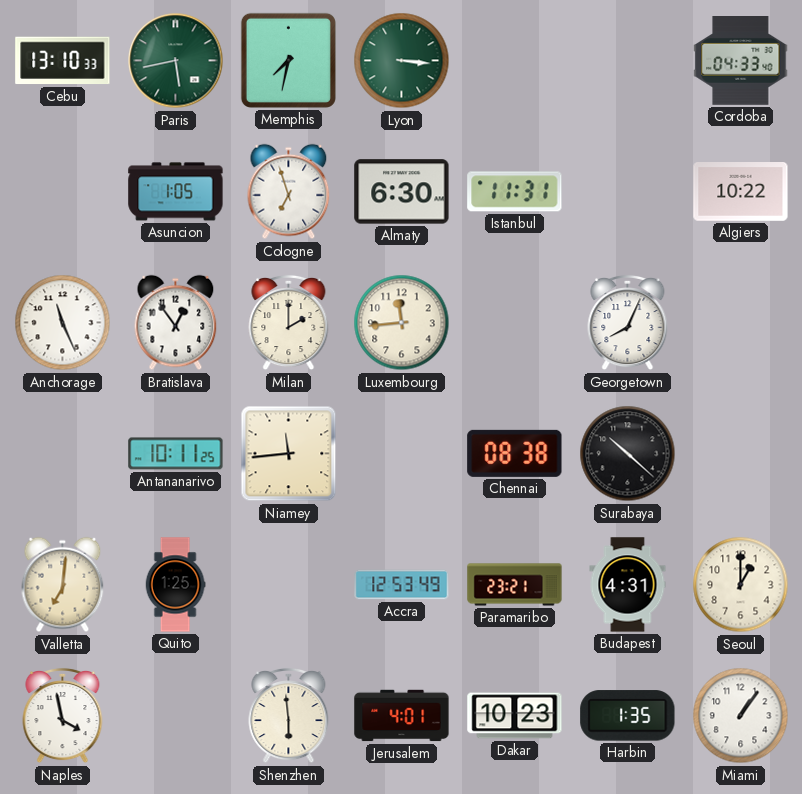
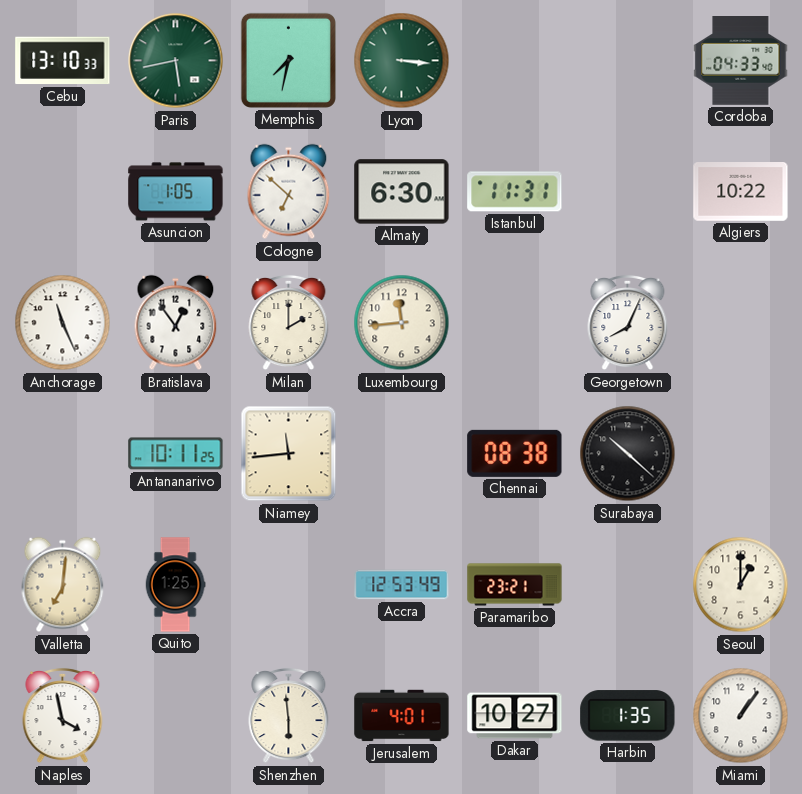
Cologne: 6:57 -> 6:52
Budapest: 4:31 -> none
Dakar: 10:23 -> 10:27
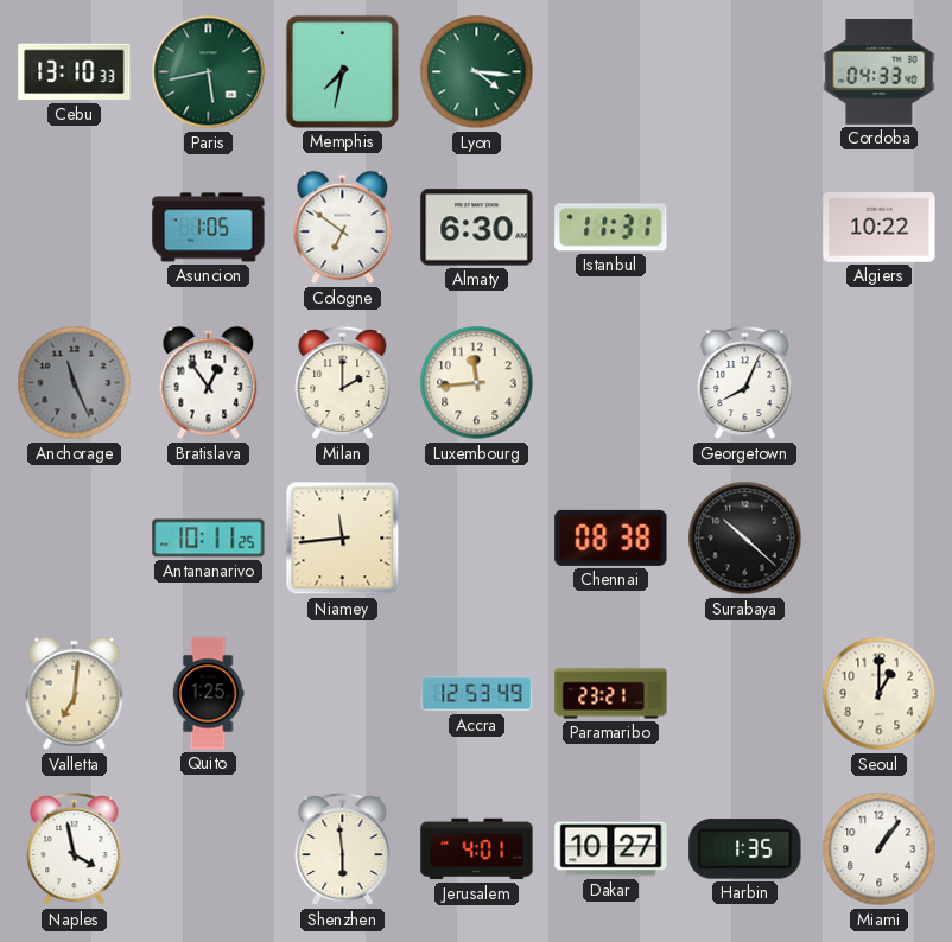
Lyon: 3:16 -> 4:16
Cologne: 6:52 -> 6:51
Anchorage dial: white -> grey
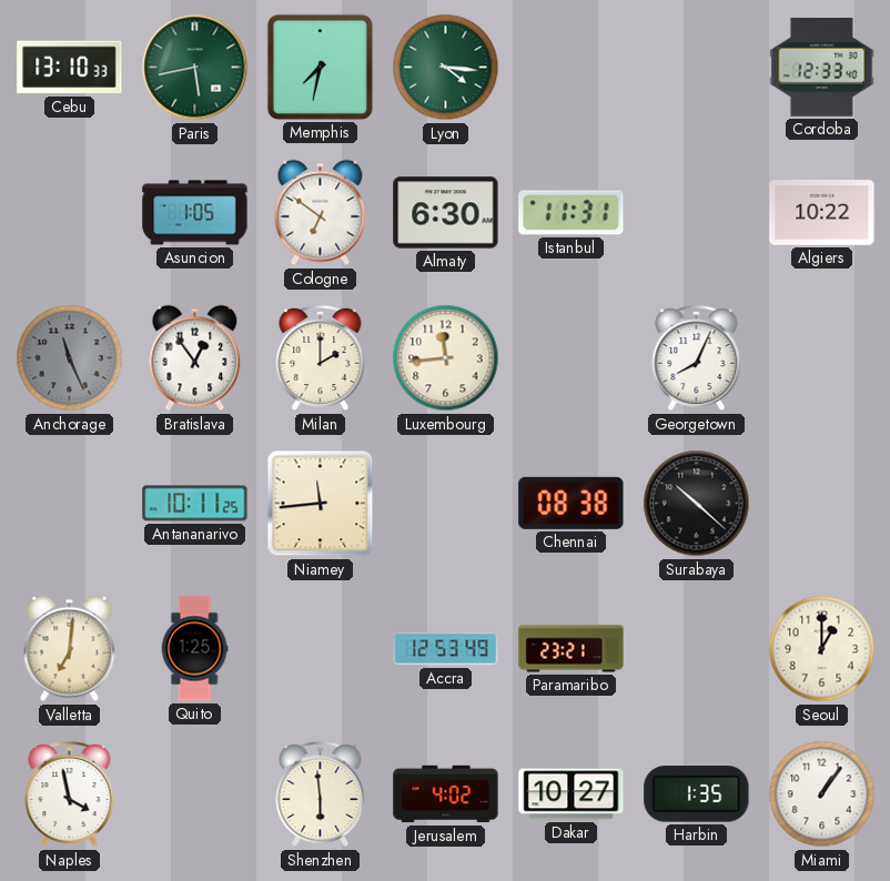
Cordoba: 04:33 -> 12:33
Jerusalem: 4:01 -> 4:02
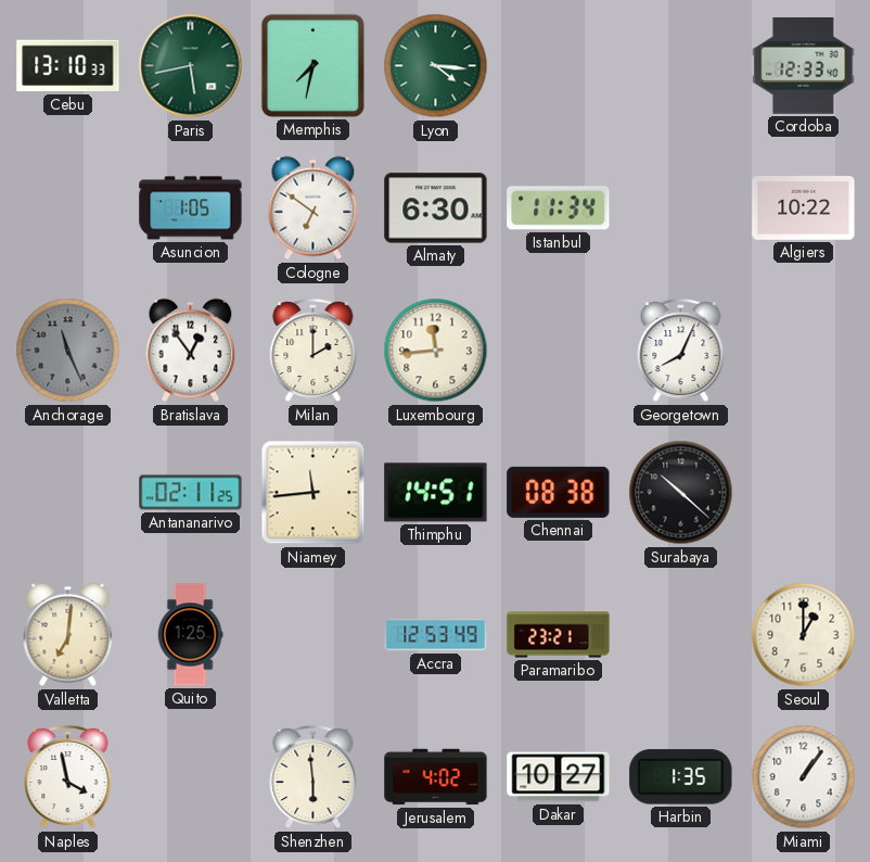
Istanbul: 11:31 -> 11:34
Antananarivo: 10:11 -> 02:11
Thimphu: none -> 14:51
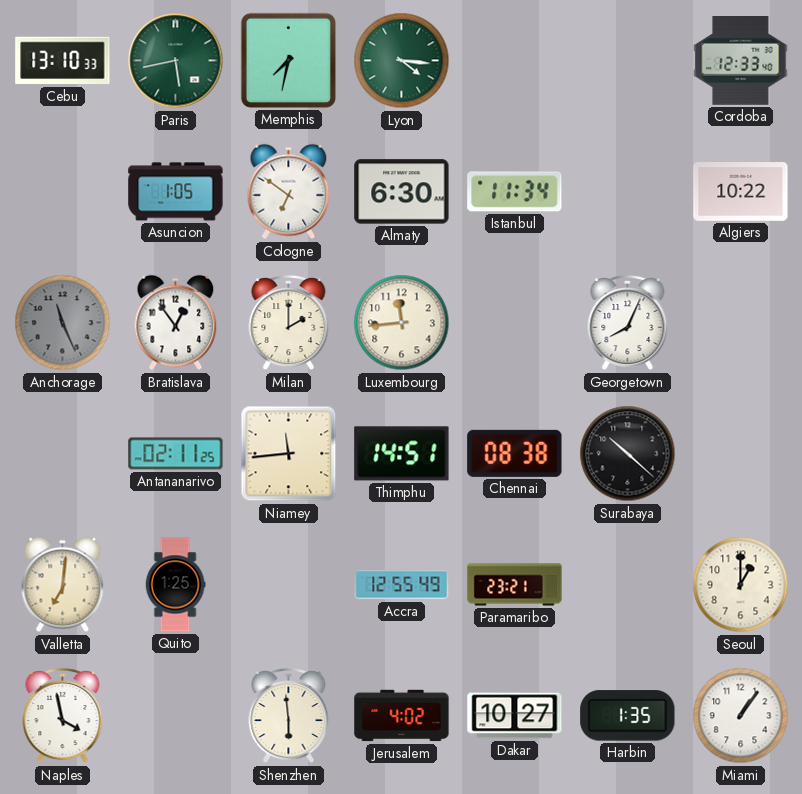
Accra: 12:53 -> 12:55
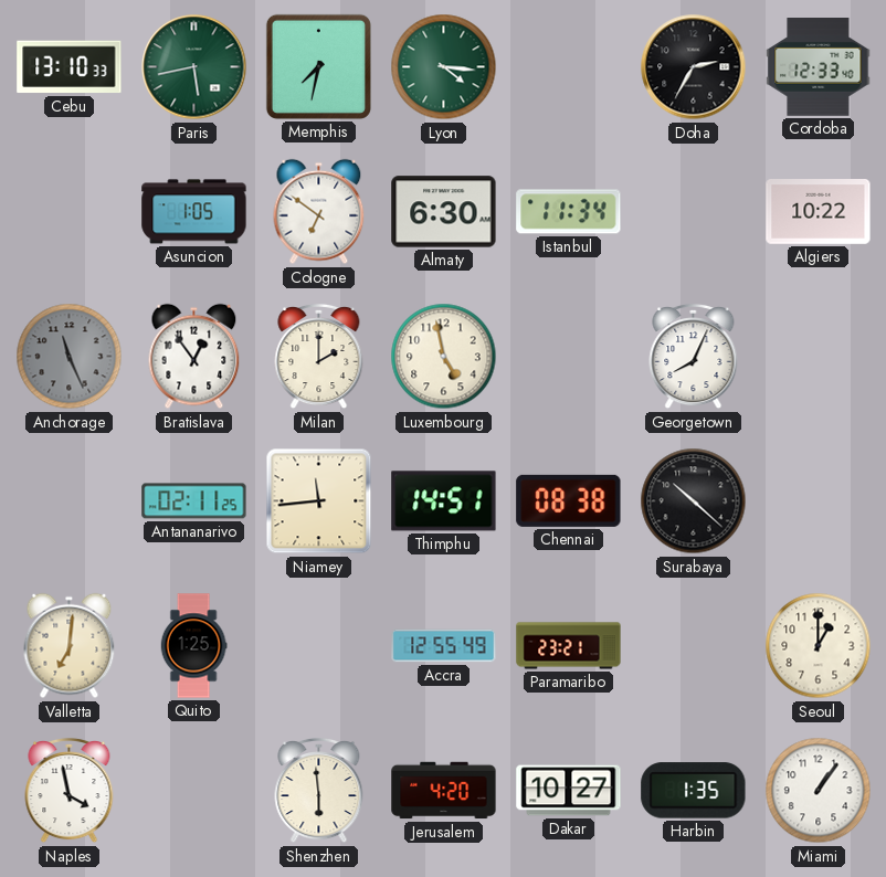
Doha: none -> 2:35
Luxembourg: 11:44 -> 4:58
Jerusalem: 4:02 -> 4:20
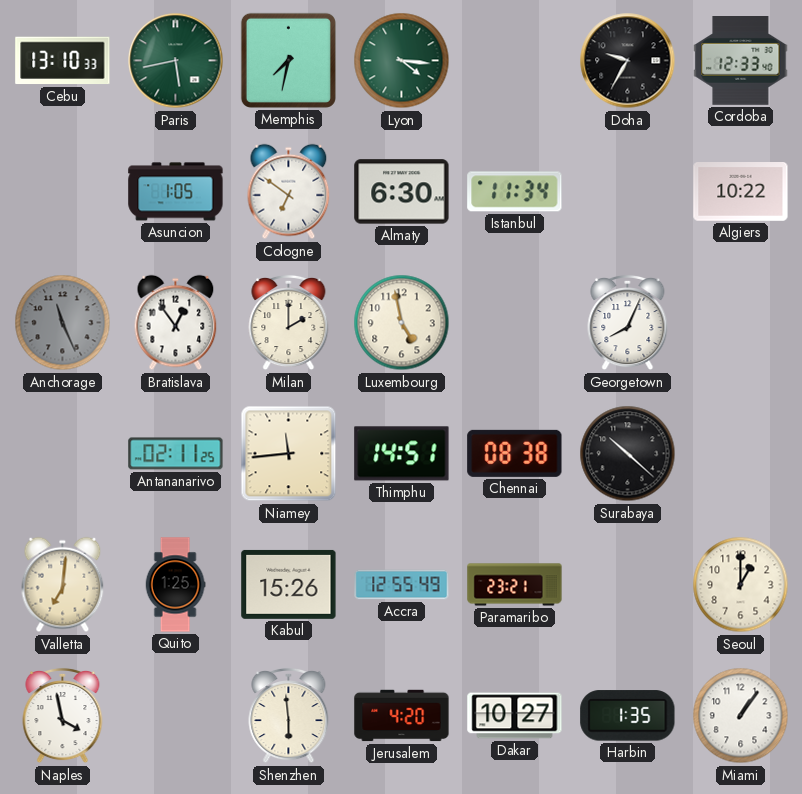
Doha: 2:35 -> 9:35
Kabul: none -> 15:26
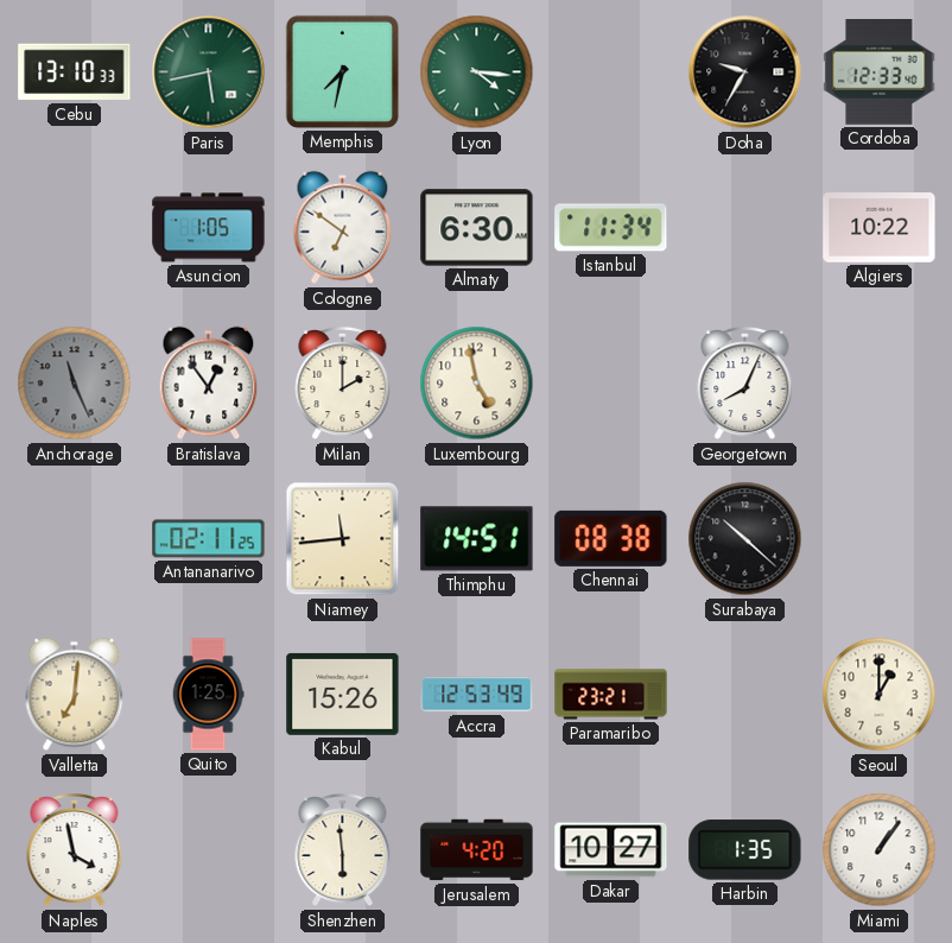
Accra: 12:55 -> 12:53
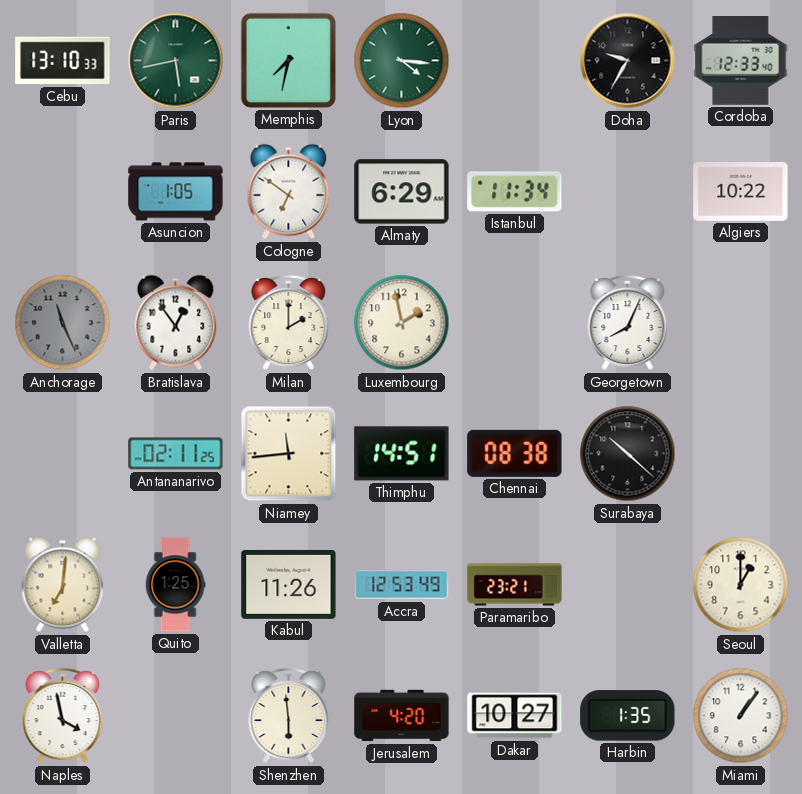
Almaty: 6:30 -> 6:29
Luxembourg: 4:58 -> 1:58
Kabul: 15:26 -> 11:26
